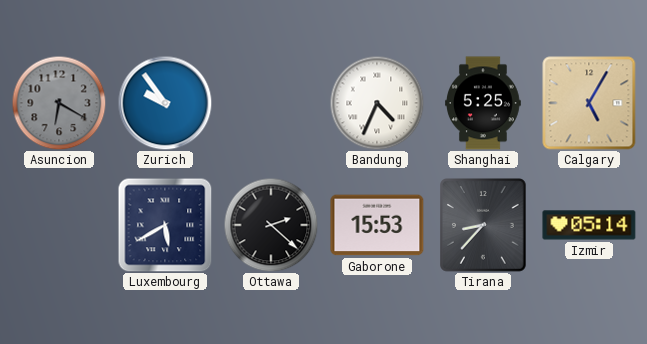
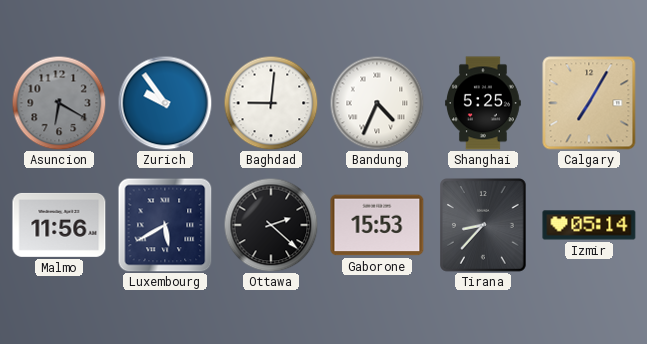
Baghdad: none -> 9:01
Calgary: 5:05 -> 7:05
Malmo: none -> 11:56
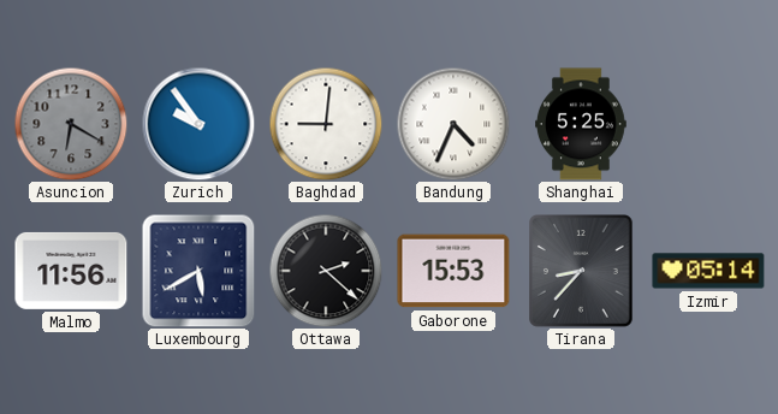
Calgary: 7:05 -> none
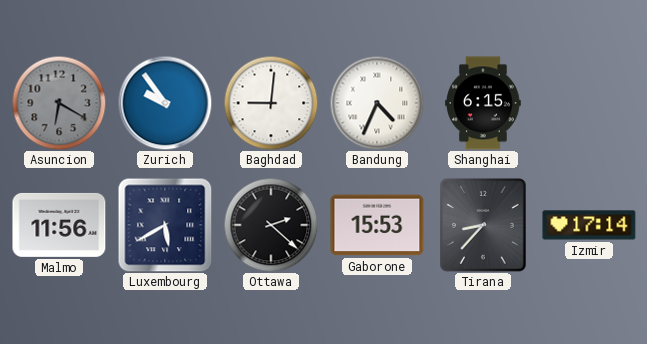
Shanghai: 5:25 -> 6:15
Izmir: 05:14 -> 17:14
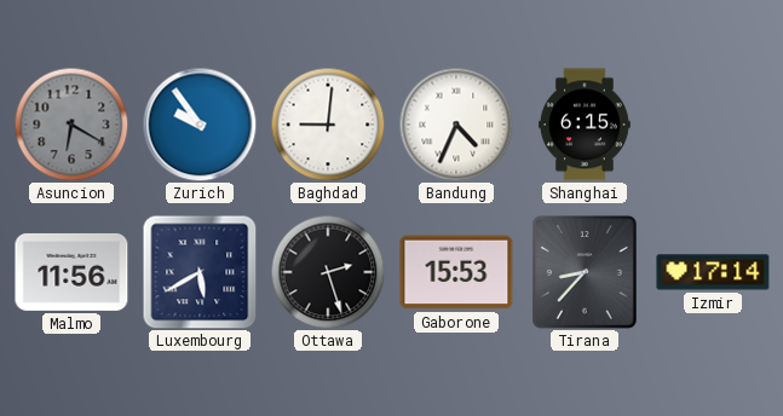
Ottawa: 2:22 -> 2:27
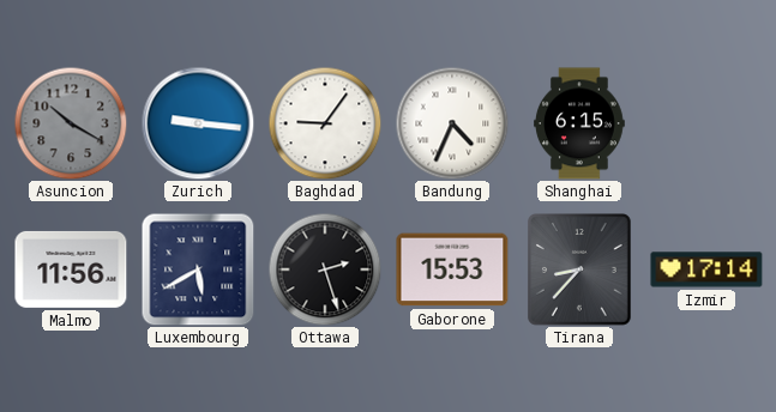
Asuncion: 6:20 -> 10:20
Zurich: 9:54 -> 9:16
Baghdad: 9:01 -> 9:06
